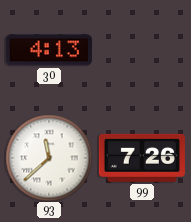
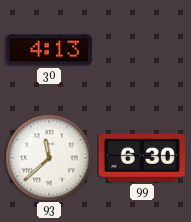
99: 7:26 -> 6:30
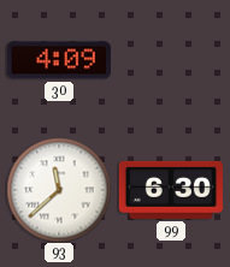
30: 4:13 -> 4:09
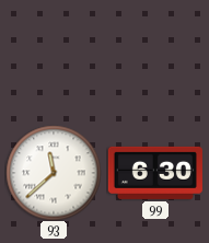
30: 4:09 -> none
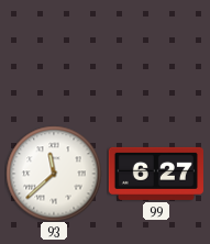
99: 6:30 -> 6:27
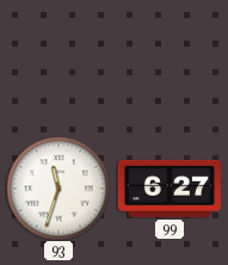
93: 11:38 -> 11:33
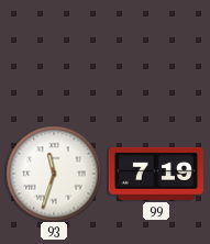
99: 6:27 -> 7:19
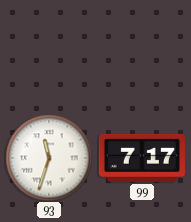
99: 7:19 -> 7:17
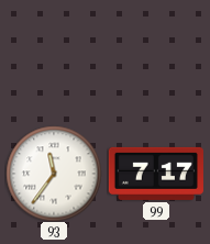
93: 11:33 -> 11:36
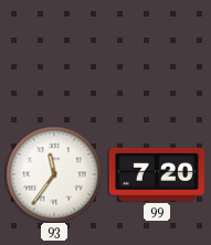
99: 7:17 -> 7:20
